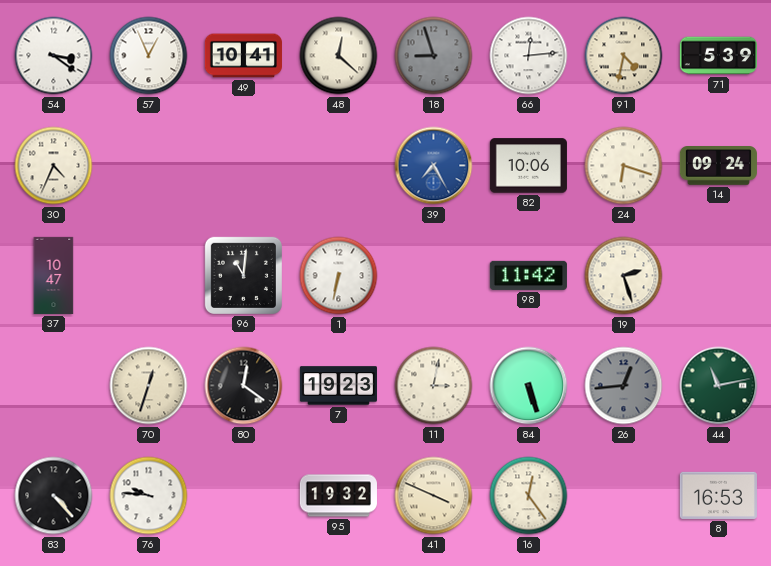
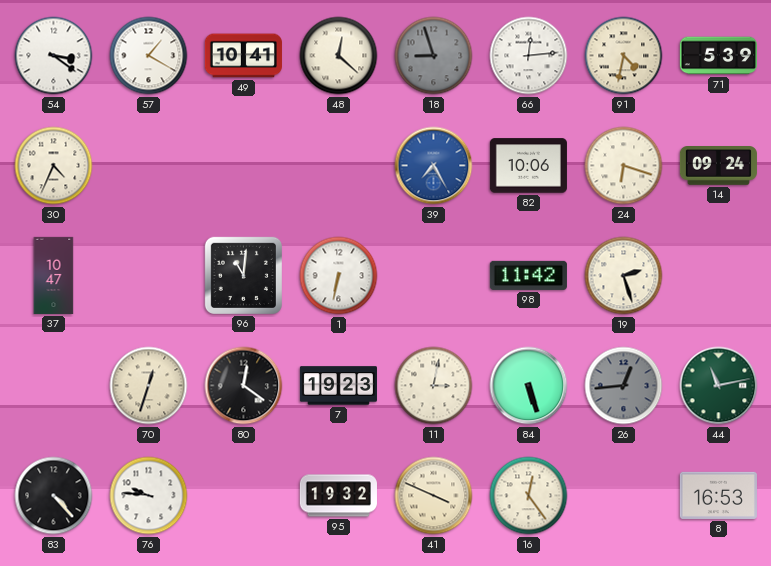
57: 12:56 -> 1:20
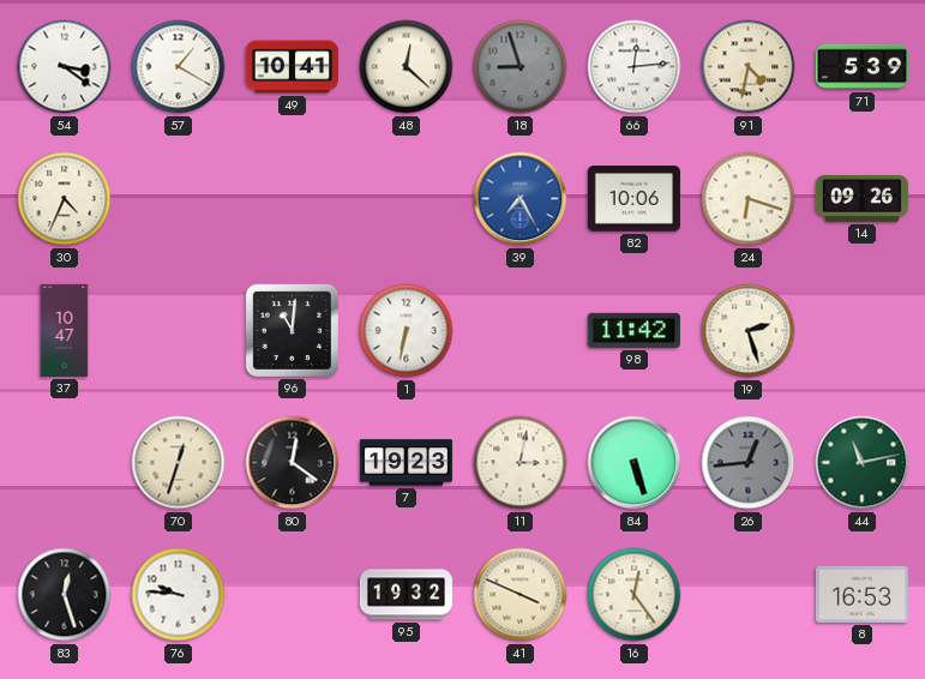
14: 09:24 -> 09:26
83: 4:23 -> 12:27
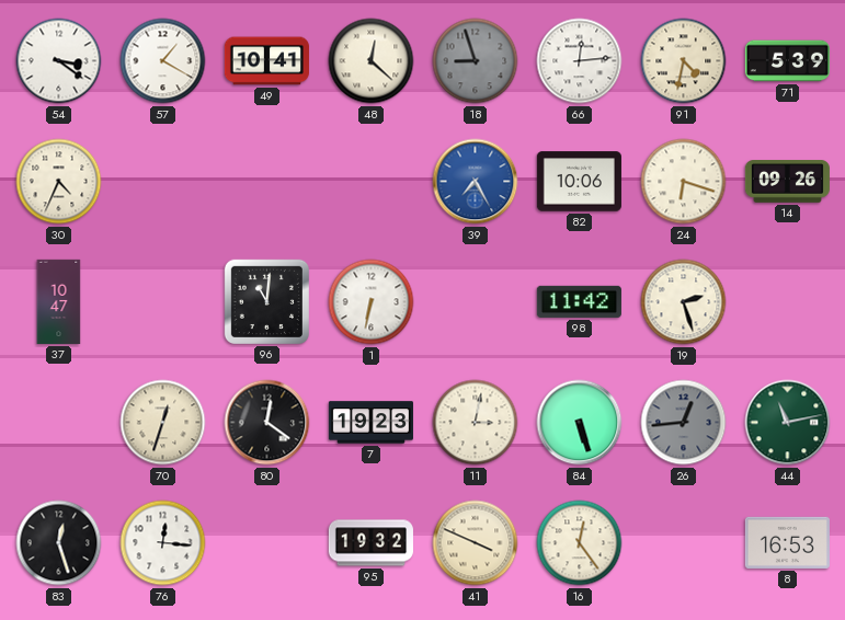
76: 9:46 -> 12:16
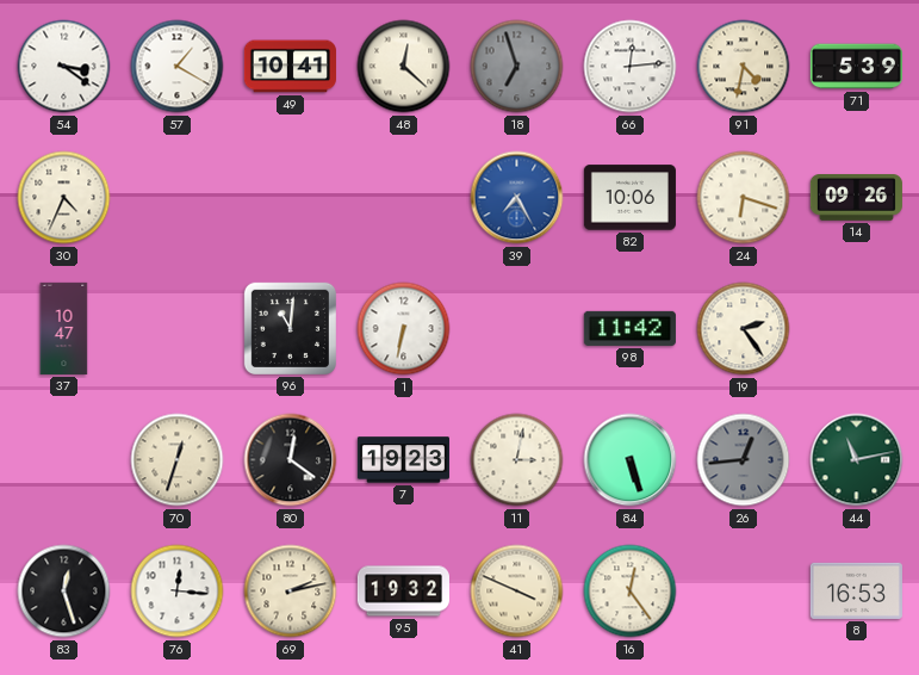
18: 8:57 -> 6:57
19: 2:27 -> 2:24
69: none -> 2:13
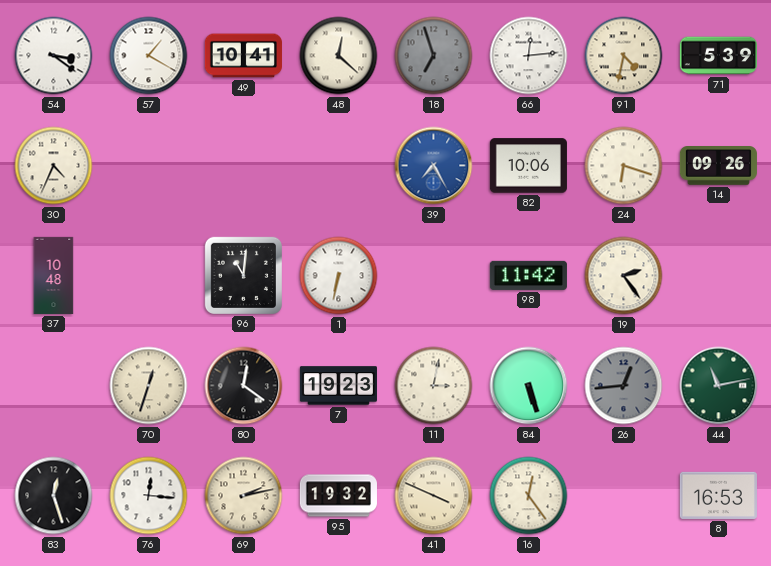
37: 10:47 -> 10:48
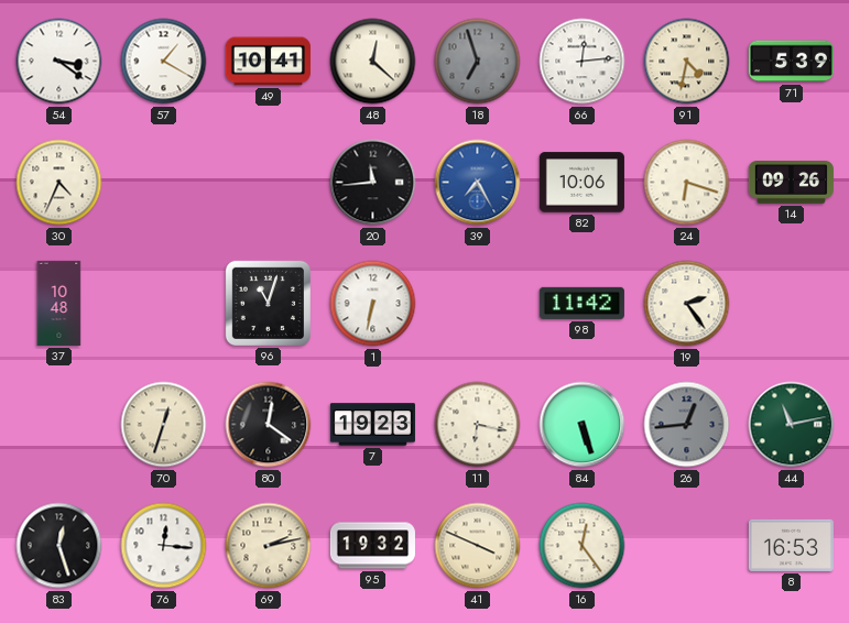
20: none -> 11:44
96: 11:01 -> 11:03
11: 3:02 -> 6:17
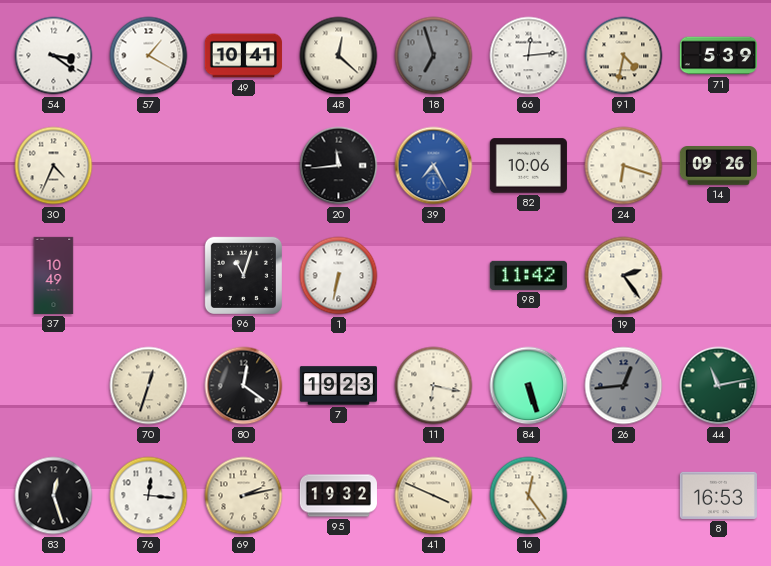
37: 10:48 -> 10:49
